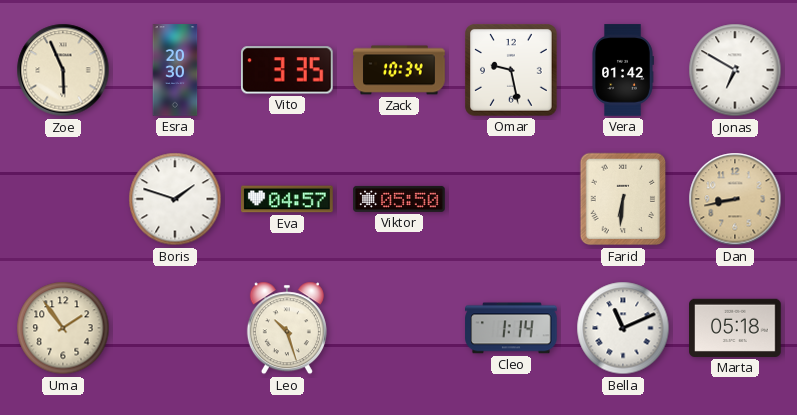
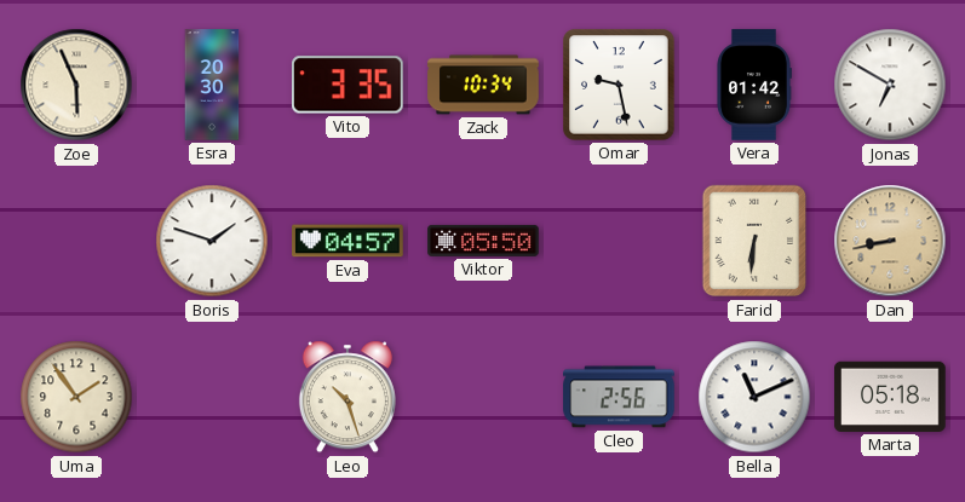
Cleo: 1:14 -> 2:56
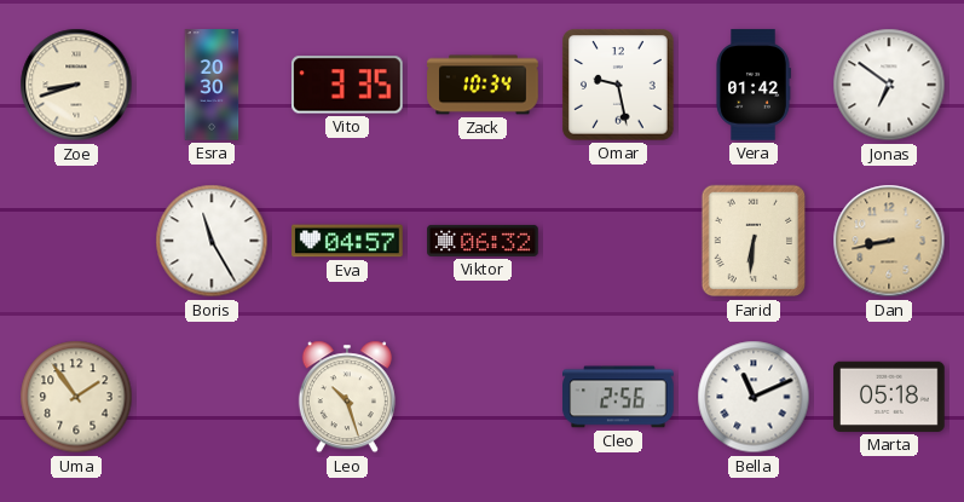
Zoe: 5:56 -> 8:42
Jonas: 6:50 -> 6:51
Boris: 1:48 -> 11:25
Viktor: 05:50 -> 06:32
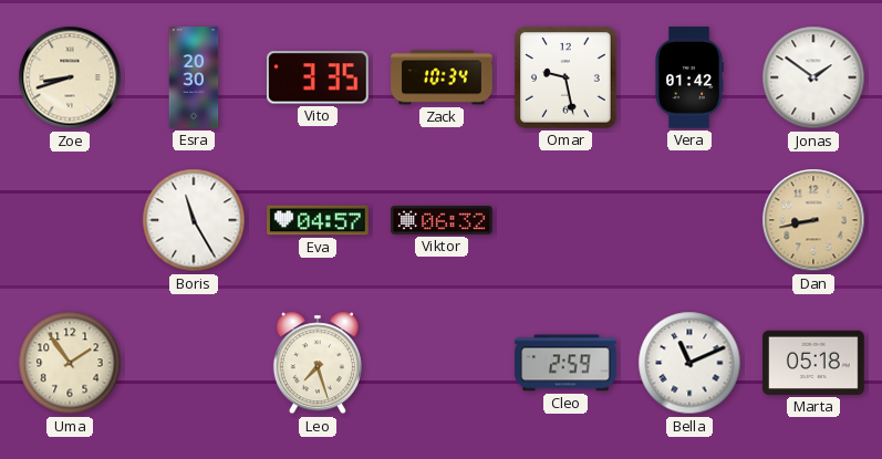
Jonas: 6:51 -> 1:51
Farid: 6:31 -> none
Leo: 10:27 -> 7:27
Cleo: 2:56 -> 2:59
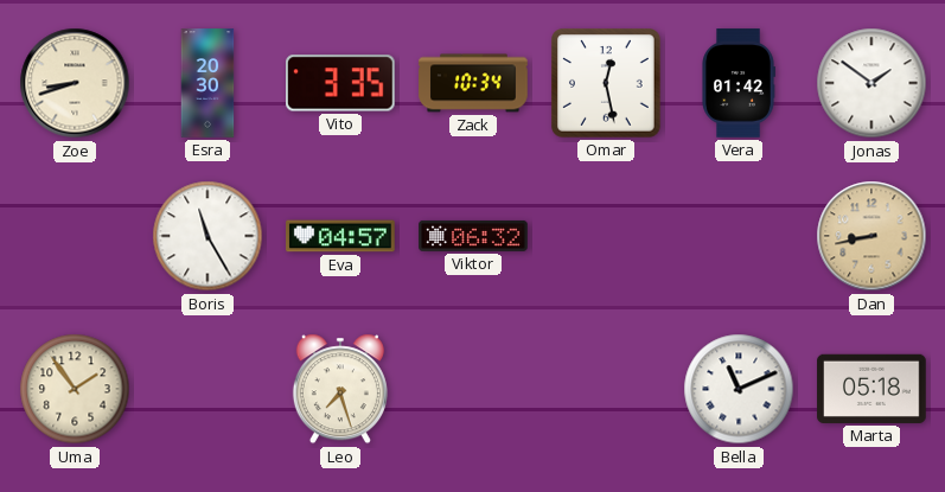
Omar: 9:28 -> 12:28
Cleo: 2:59 -> none
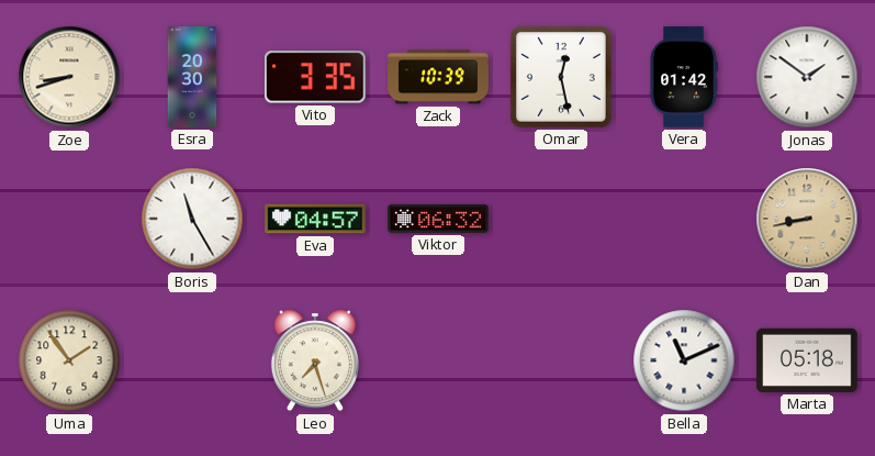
Zack: 10:34 -> 10:39
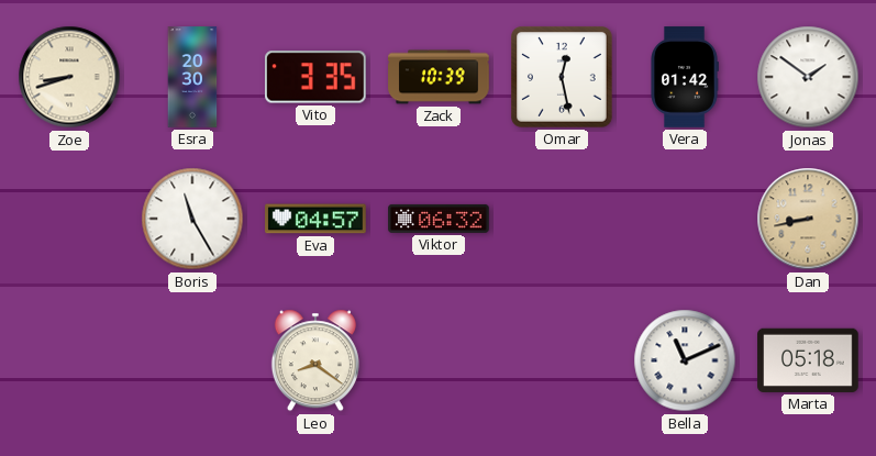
Uma: 1:54 -> none
Leo: 7:27 -> 8:21
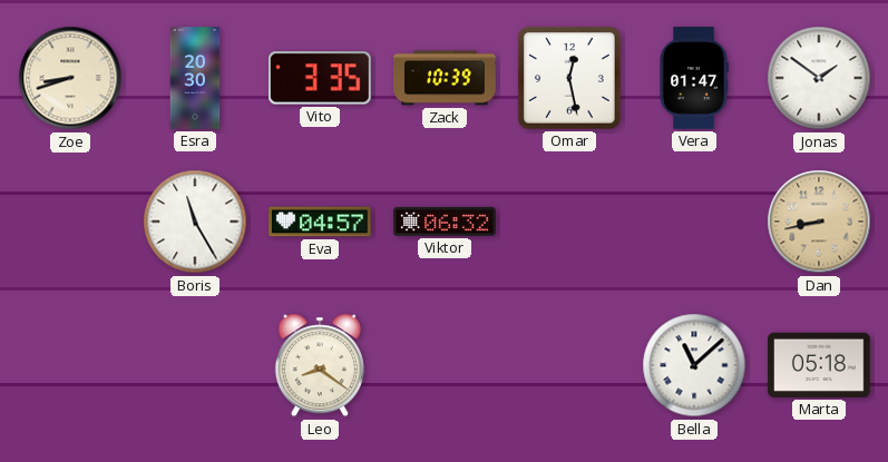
Vera: 01:42 -> 01:47
Bella: 11:11 -> 11:08
